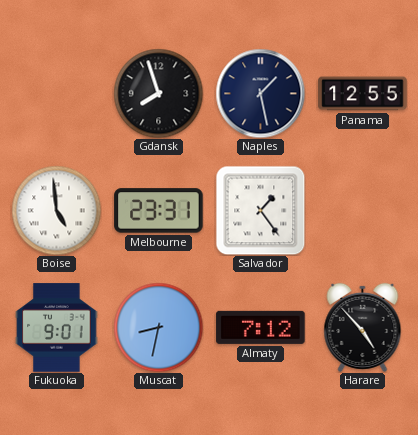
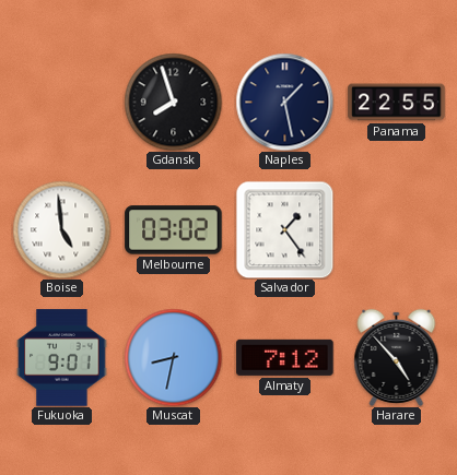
Panama: 12:55 -> 22:55
Melbourne: 23:31 -> 03:02
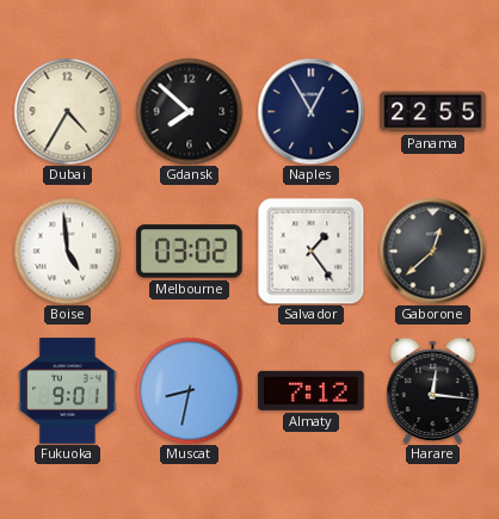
Dubai: none -> 4:35
Gdansk: 7:57 -> 7:52
Naples: 1:28 -> 12:55
Gaborone: none -> 12:38
Harare: 4:53 -> 12:16
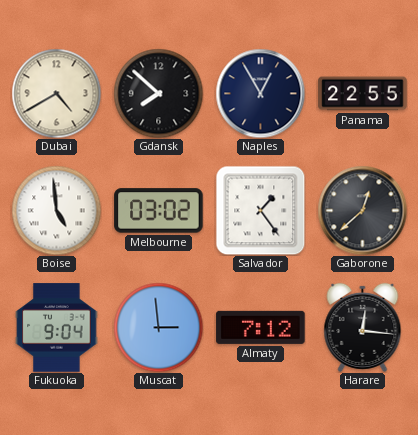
Dubai: 4:35 -> 4:40
Fukuoka: 9:01 -> 9:04
Muscat: 8:32 -> 2:59
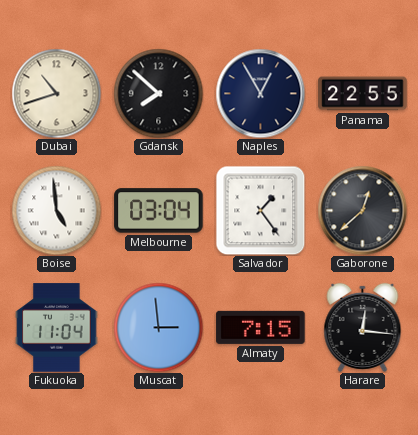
Dubai: 4:40 -> 10:42
Melbourne: 03:02 -> 03:04
Fukuoka: 9:04 -> 11:04
Almaty: 7:12 -> 7:15
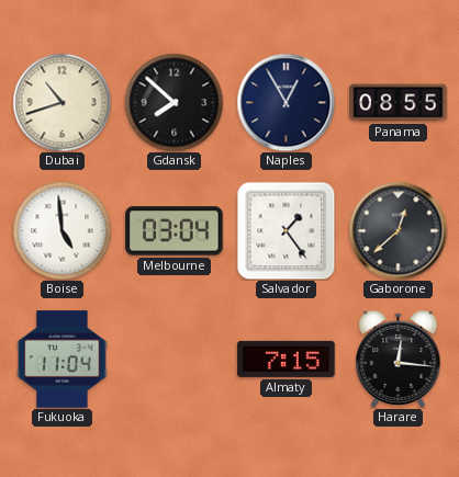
Panama: 22:55 -> 08:55
Muscat: 2:59 -> none
